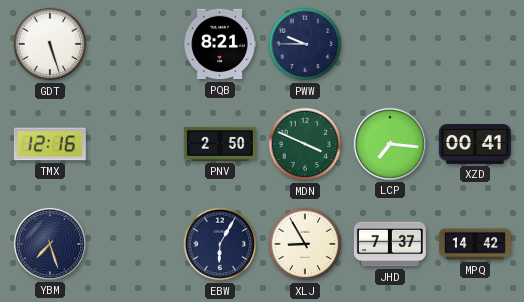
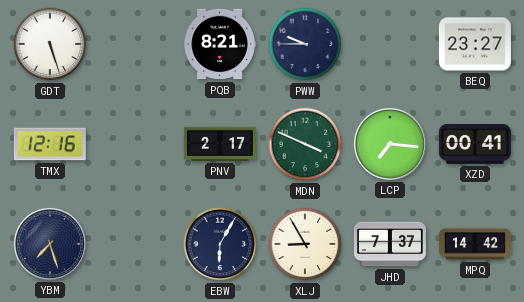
BEQ: none -> 23:27
PNV: 2:50 -> 2:17
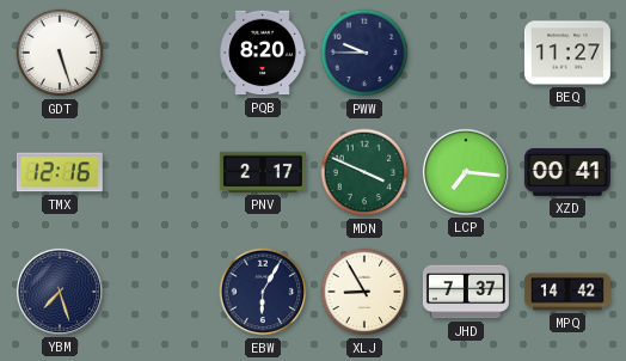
PQB: 8:21 -> 8:20
BEQ: 23:27 -> 11:27
